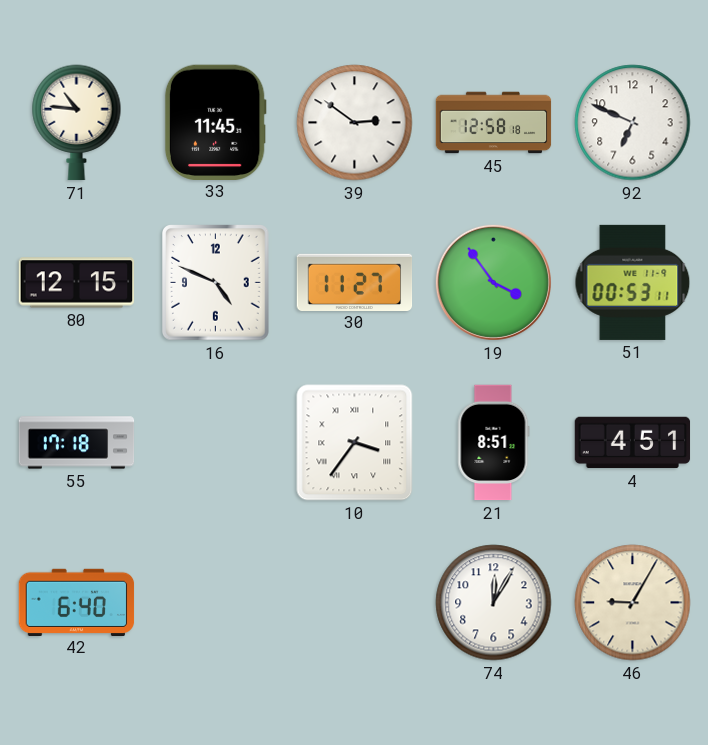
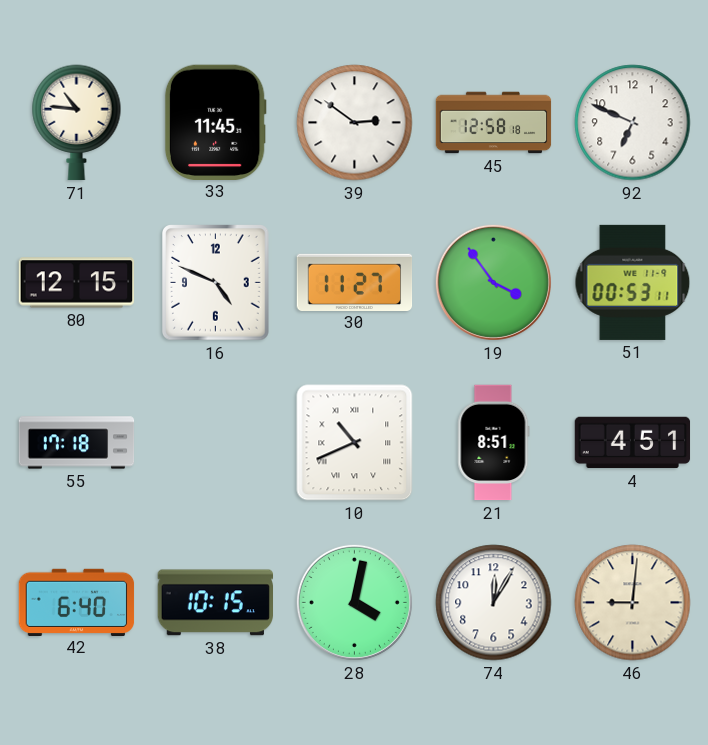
10: 3:36 -> 10:41
38: none -> 10:15
28: none -> 4:02
46: 9:05 -> 9:01
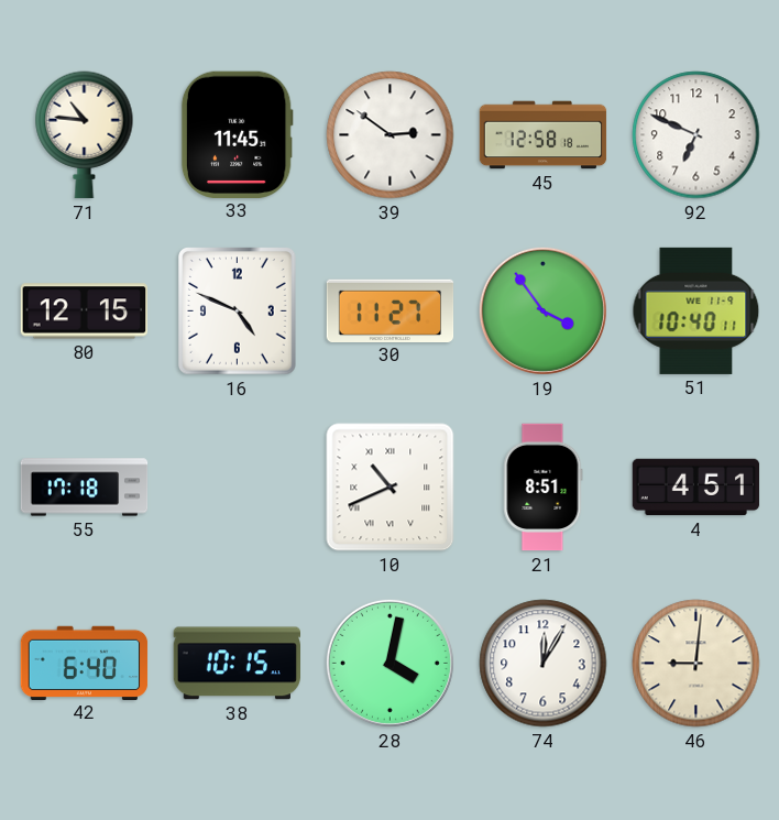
51: 00:53 -> 10:40
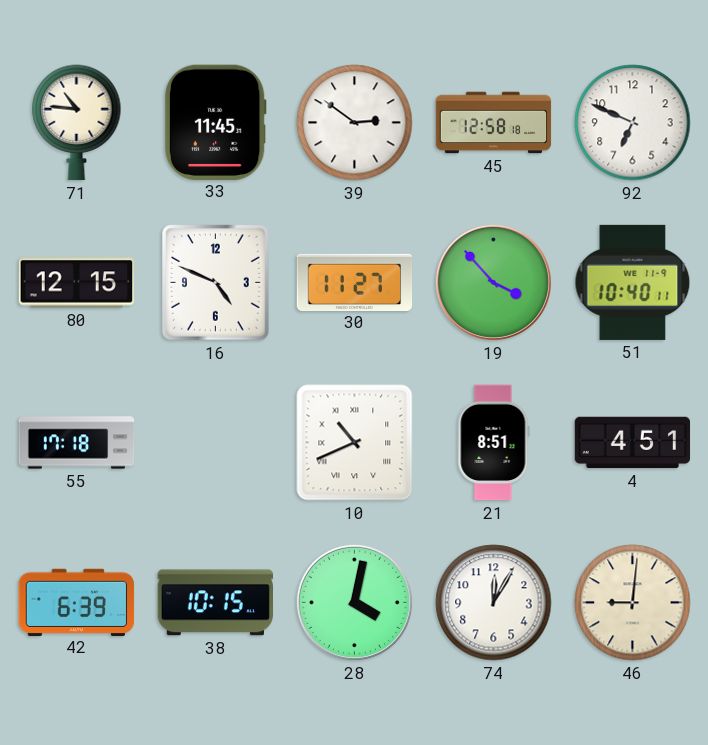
19: 3:54 -> 3:53
42: 6:40 -> 6:39
